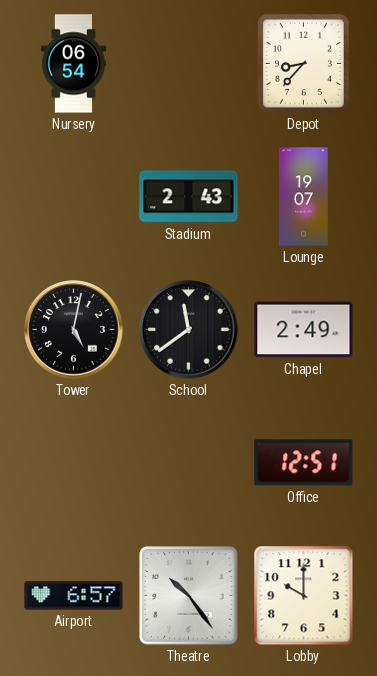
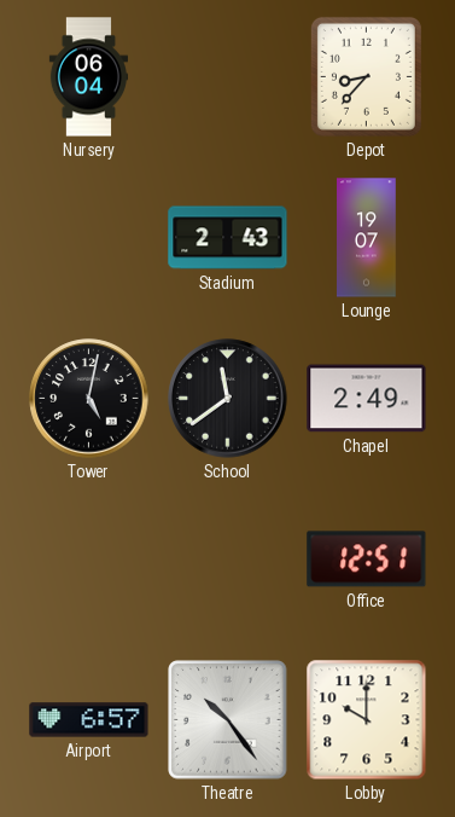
Nursery: 06:54 -> 06:04
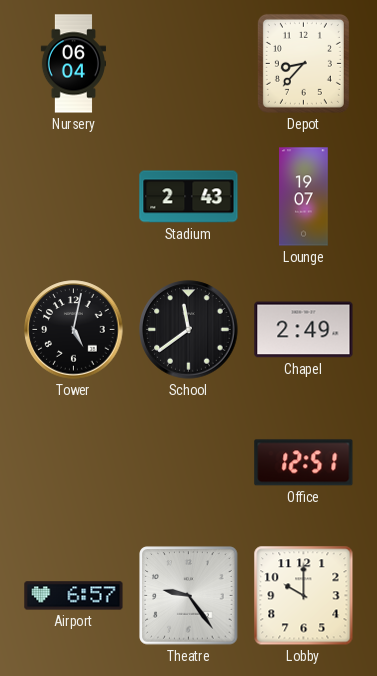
Theatre: 10:24 -> 9:24
